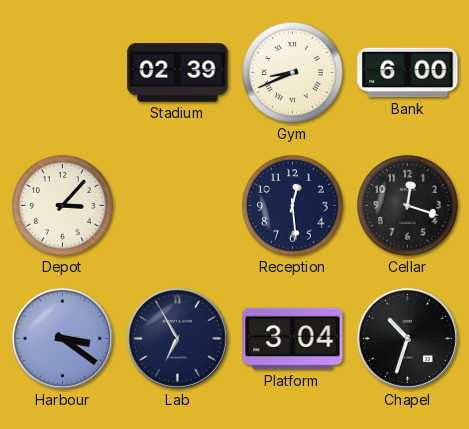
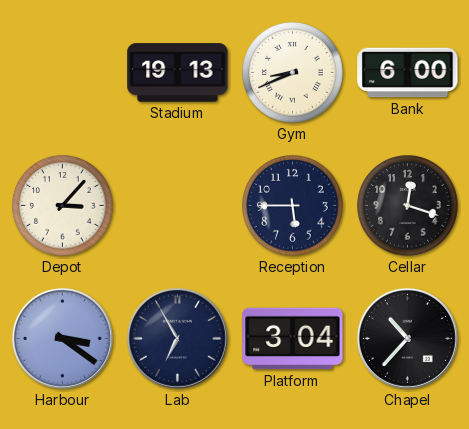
Stadium: 02:39 -> 19:13
Reception: 12:29 -> 5:45
Chapel: 10:33 -> 10:37
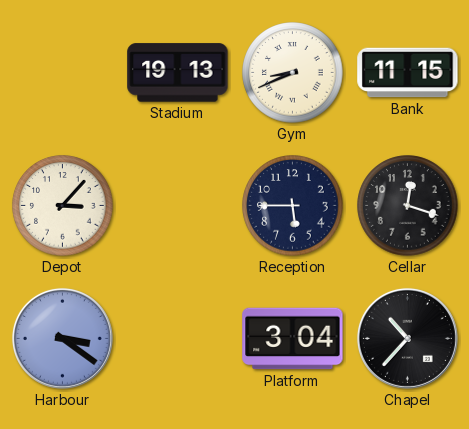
Bank: 6:00 -> 11:15
Lab: 6:55 -> none
